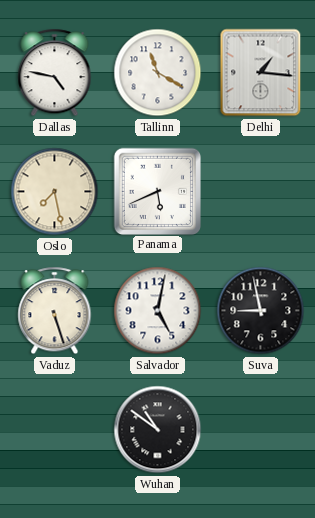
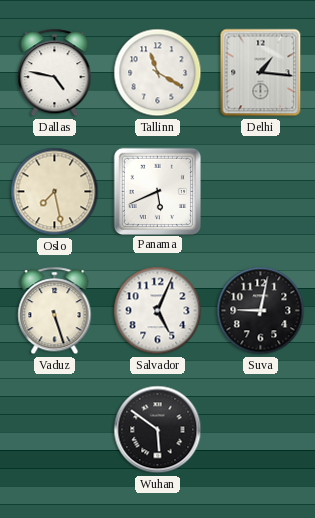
Salvador: 5:02 -> 5:04
Suva: 8:58 -> 9:02
Wuhan: 10:51 -> 5:51
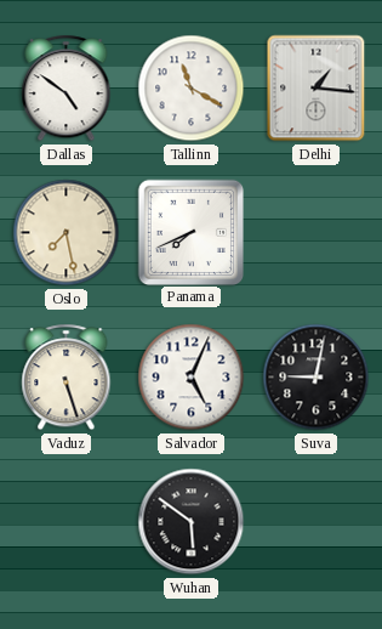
Dallas: 4:47 -> 4:51
Panama: 5:41 -> 7:41
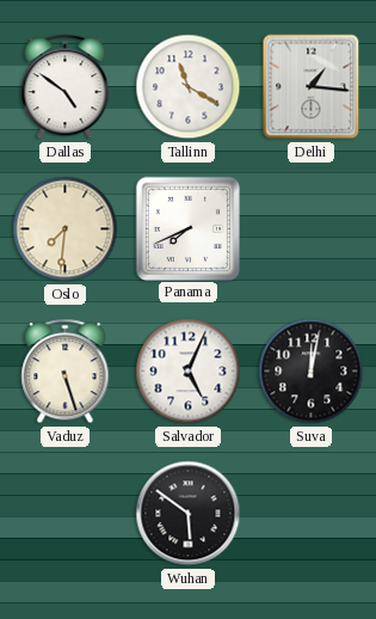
Oslo: 7:28 -> 7:31
Suva: 9:02 -> 12:02
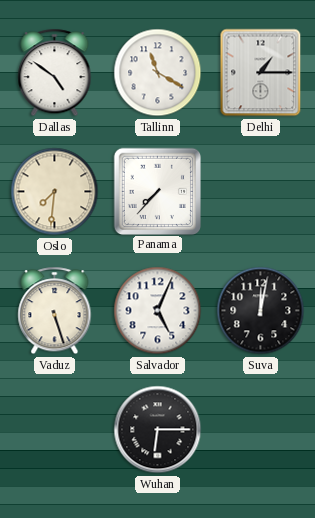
Delhi: 1:16 -> 1:15
Panama: 7:41 -> 7:37
Wuhan: 5:51 -> 6:15
